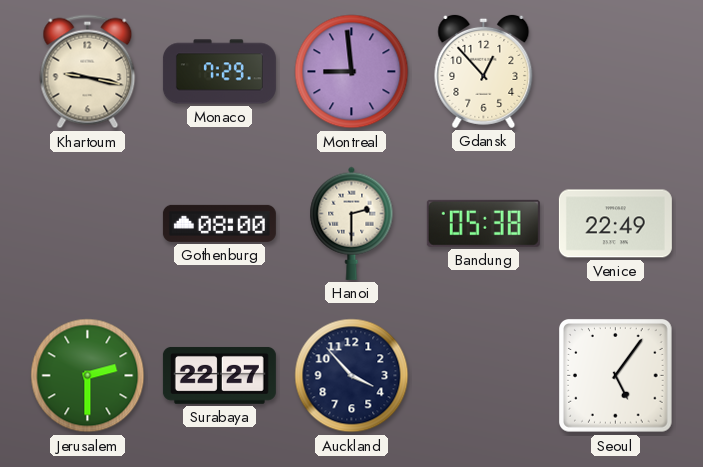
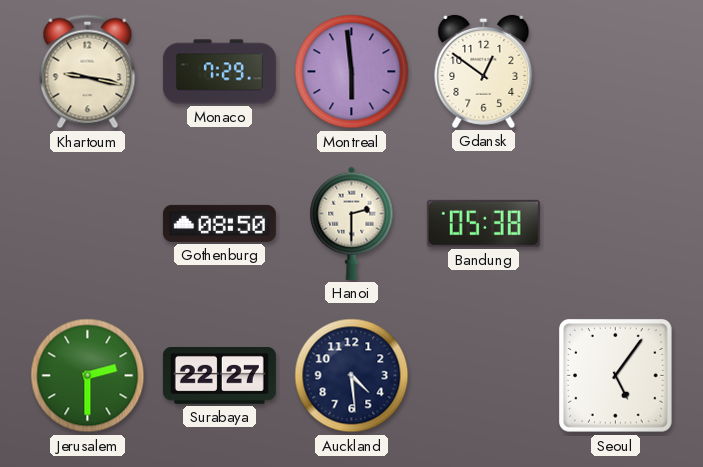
Montreal: 8:59 -> 5:59
Gdansk: 12:53 -> 12:51
Gothenburg: 08:00 -> 08:50
Venice: 22:49 -> none
Auckland: 3:53 -> 4:29
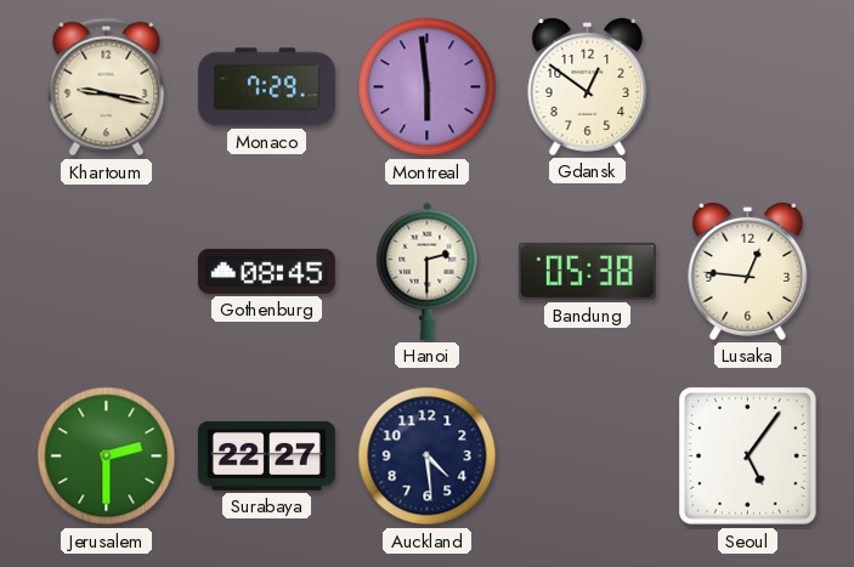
Gothenburg: 08:50 -> 08:45
Lusaka: none -> 12:46
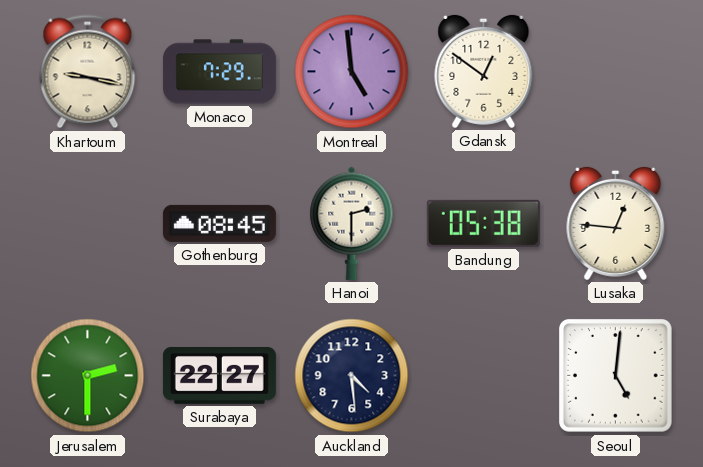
Montreal: 5:59 -> 4:59
Seoul: 5:06 -> 5:01
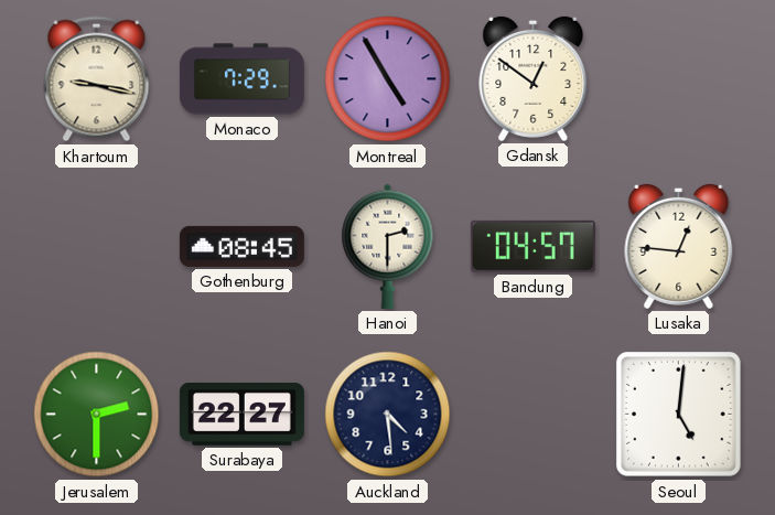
Montreal: 4:59 -> 4:55
Bandung: 05:38 -> 04:57
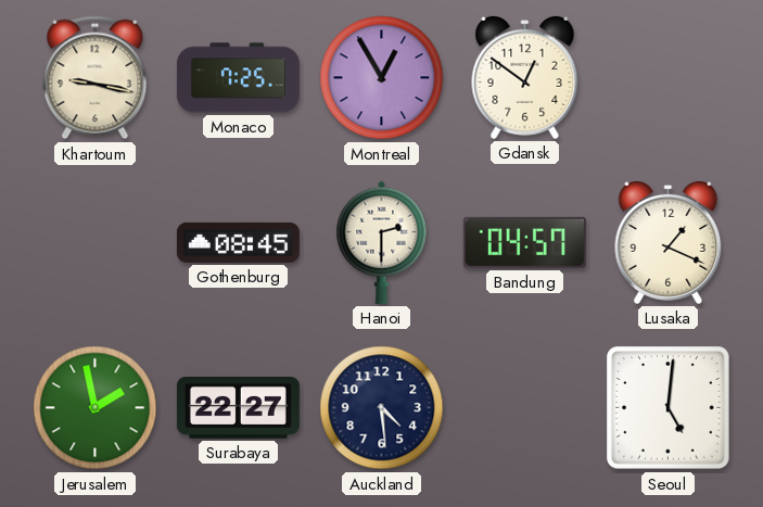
Monaco: 7:29 -> 7:25
Montreal: 4:55 -> 12:55
Lusaka: 12:46 -> 1:19
Jerusalem: 2:30 -> 1:58
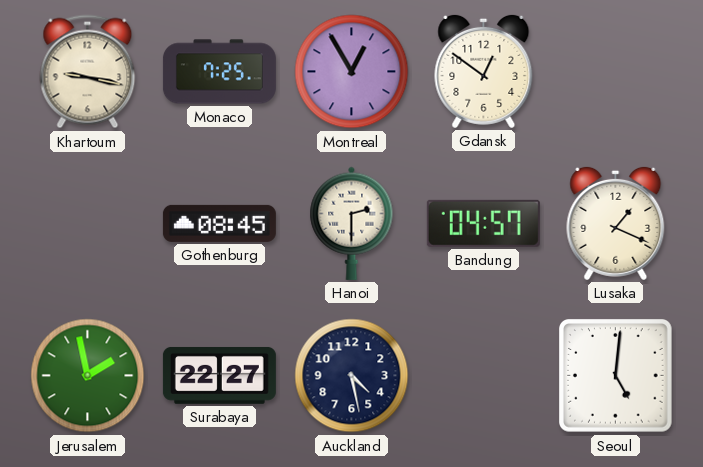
Auckland: 4:29 -> 4:28
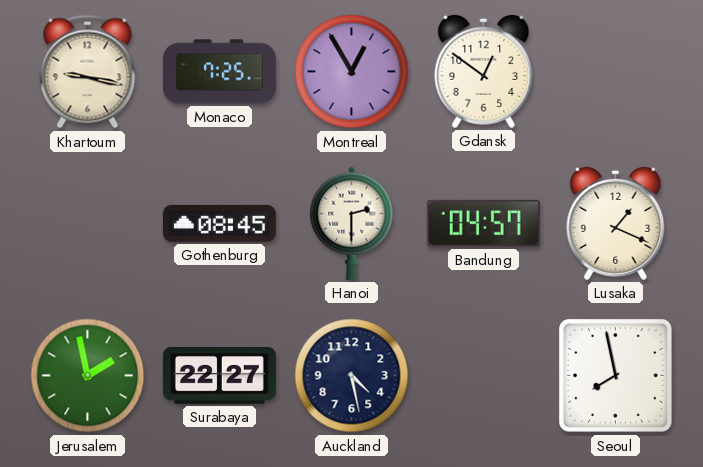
Seoul: 5:01 -> 7:58
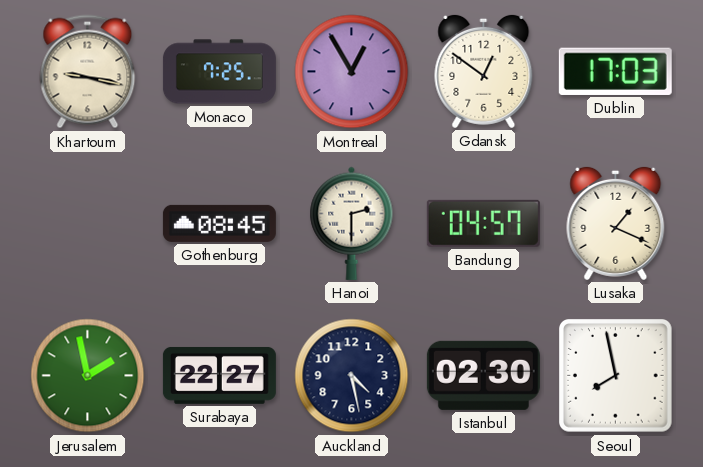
Dublin: none -> 17:03
Istanbul: none -> 02:30
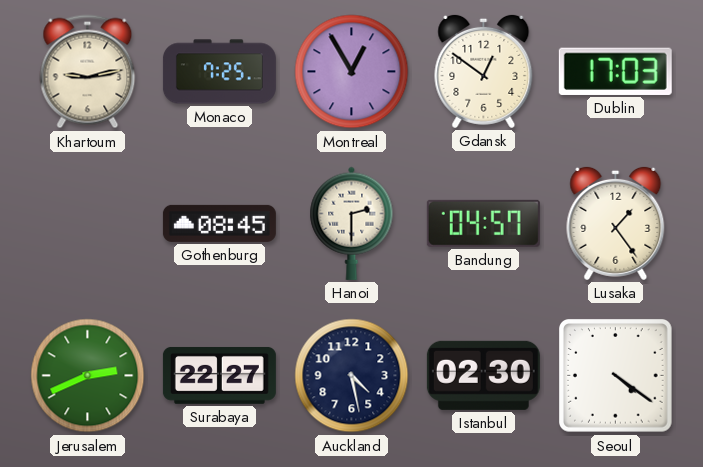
Khartoum: 9:17 -> 9:13
Lusaka: 1:19 -> 1:24
Jerusalem: 1:58 -> 2:41
Seoul: 7:58 -> 4:21
